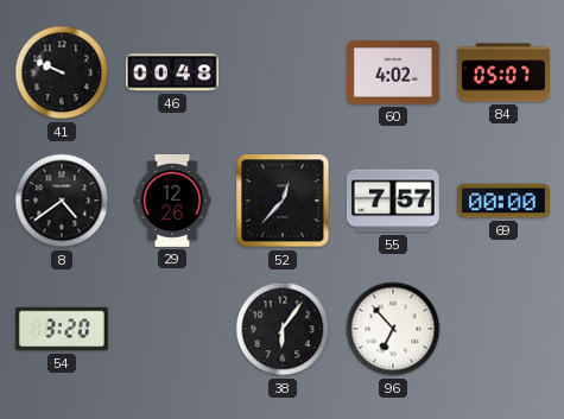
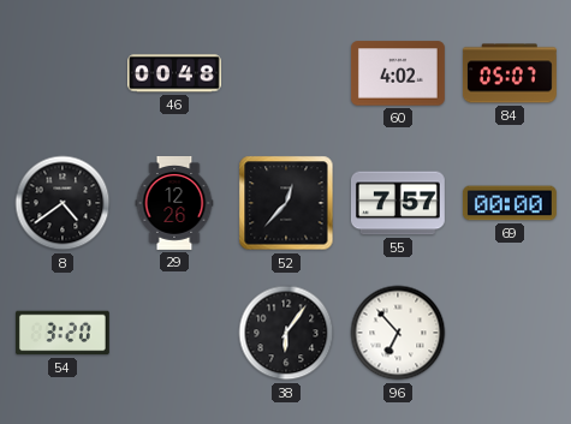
41: 9:49 -> none
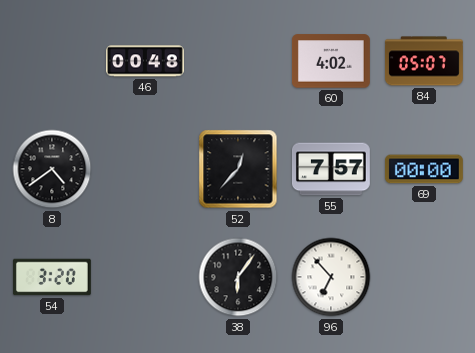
29: 12:26 -> none
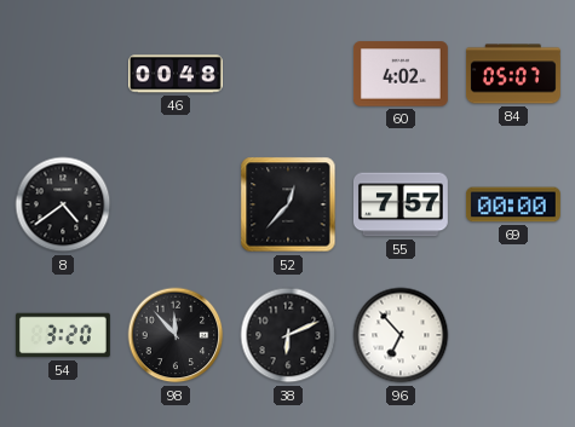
98: none -> 11:53
38: 6:06 -> 6:11
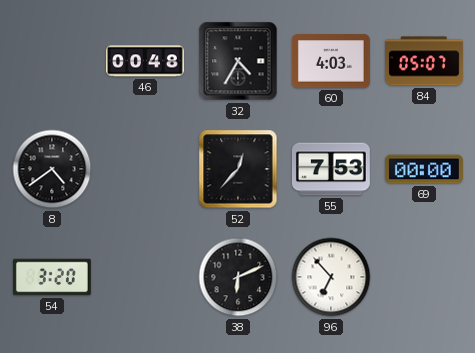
32: none -> 4:35
60: 4:02 -> 4:03
55: 7:57 -> 7:53
98: 11:53 -> none
